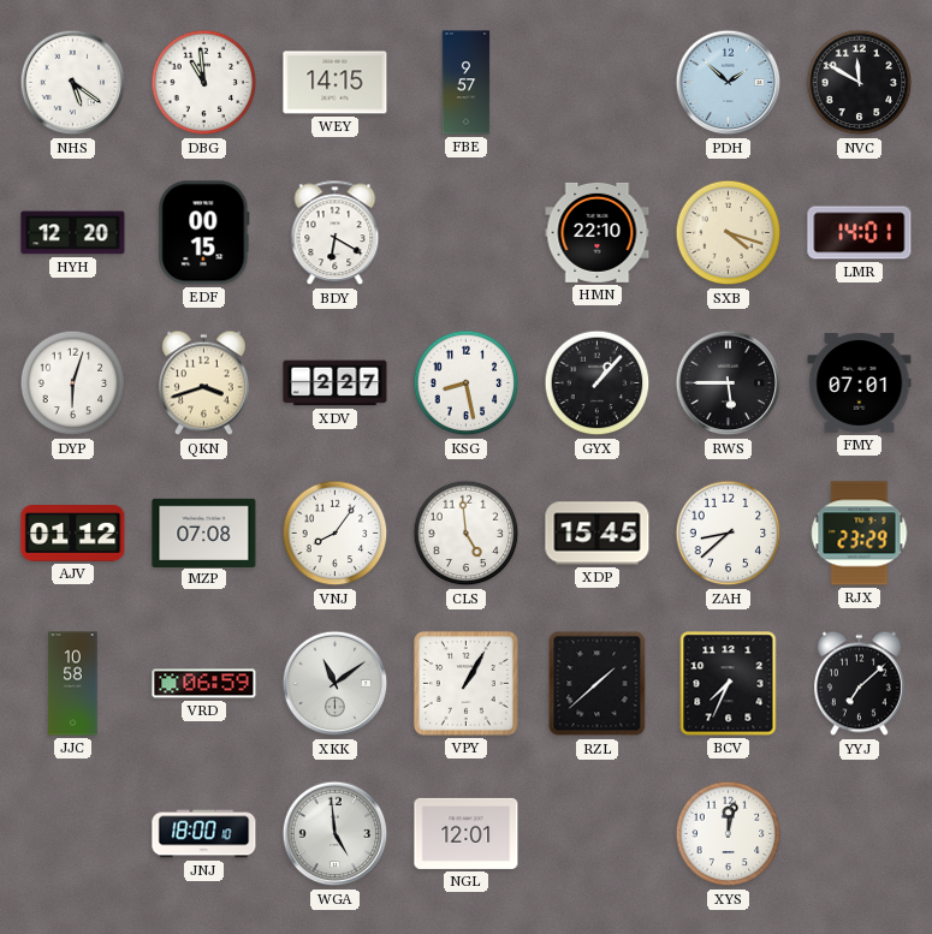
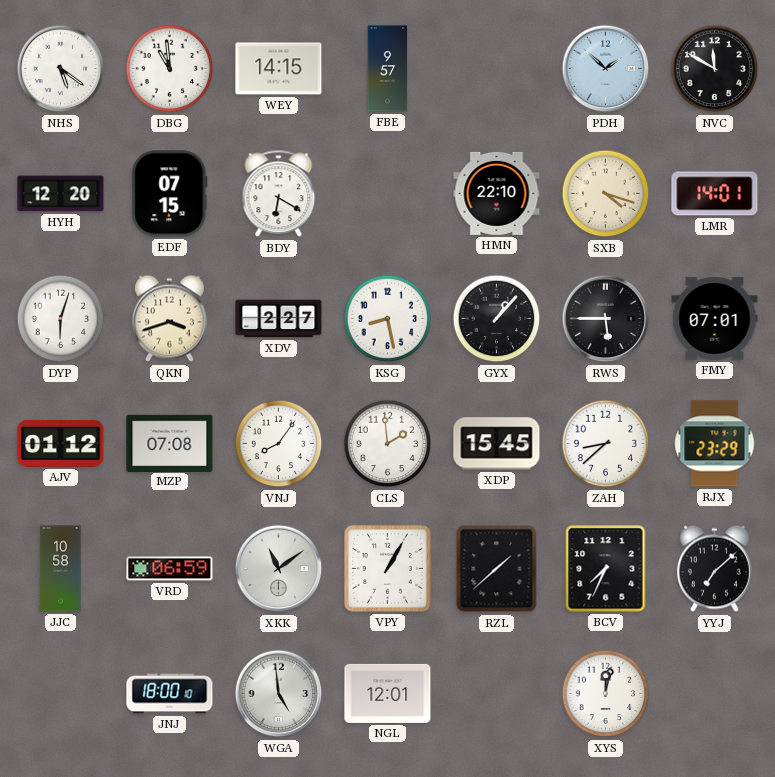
EDF: 00:15 -> 07:15
CLS: 4:59 -> 1:59
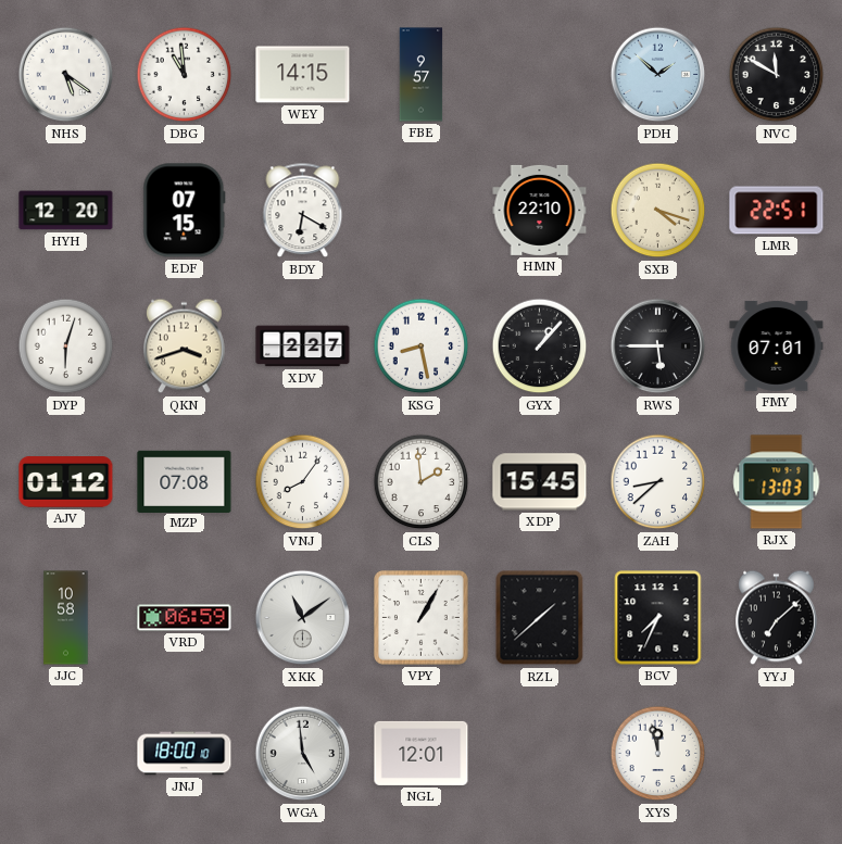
LMR: 14:01 -> 22:51
RJX: 23:29 -> 13:03
XYS: 12:02 -> 11:58
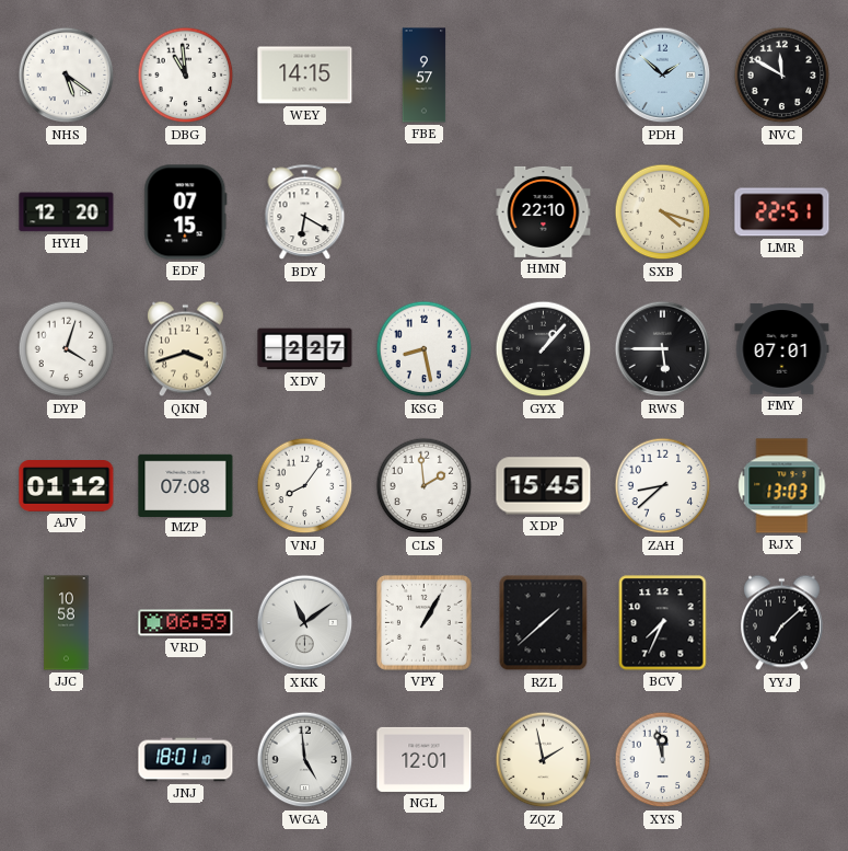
DYP: 6:03 -> 4:03
JNJ: 18:00 -> 18:01
ZQZ: none -> 1:58
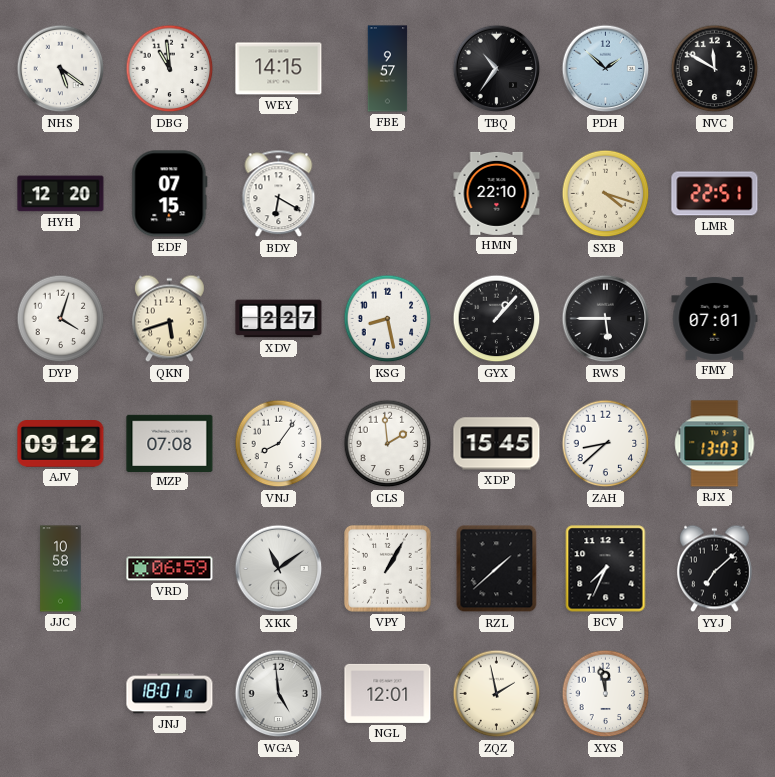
TBQ: none -> 10:36
QKN: 3:42 -> 5:42
AJV: 01:12 -> 09:12
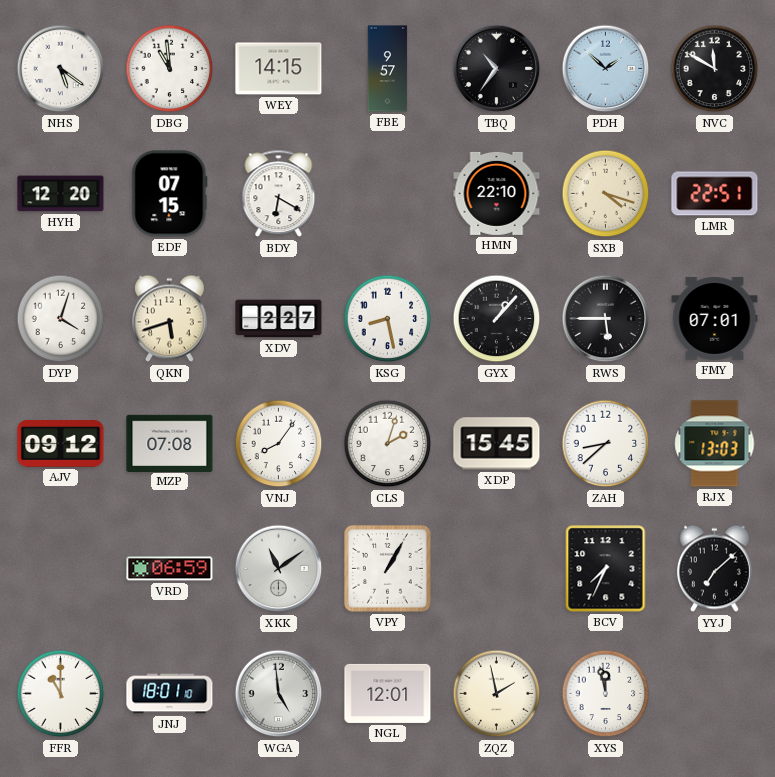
CLS: 1:59 -> 2:03
JJC: 10:58 -> none
RZL: 1:38 -> none
FFR: none -> 11:00
